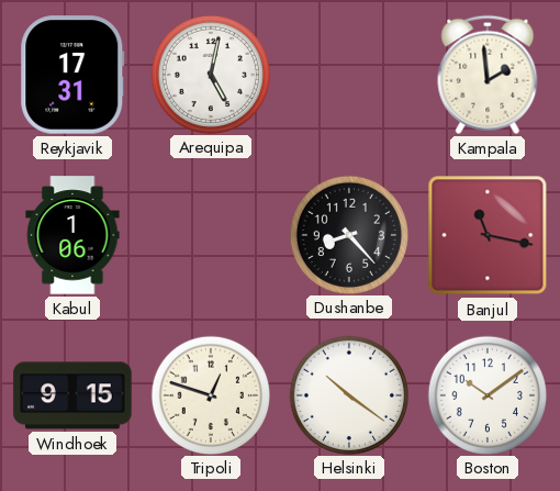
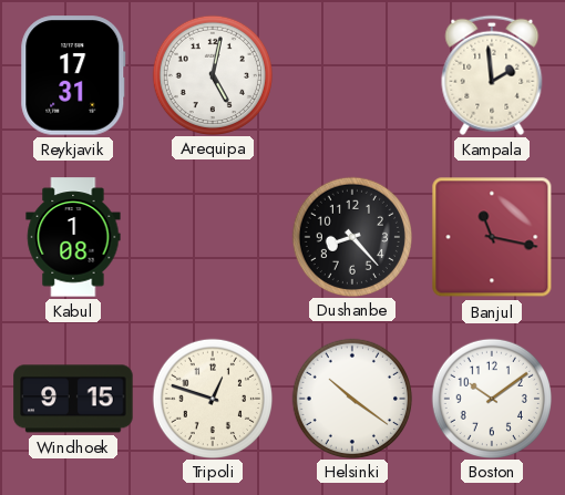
Kabul: 1:06 -> 1:08
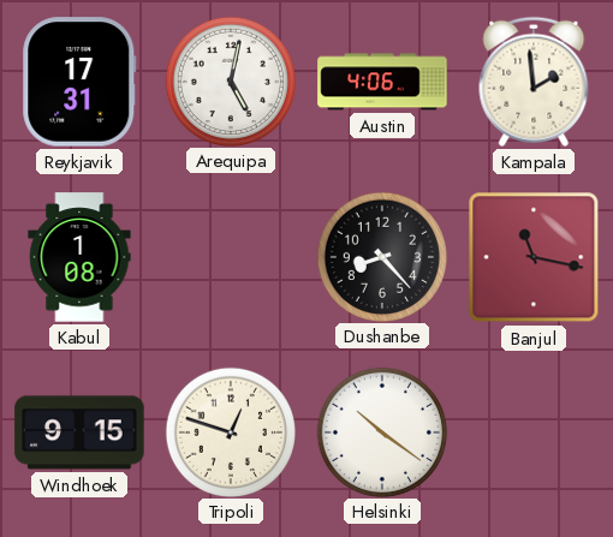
Austin: none -> 4:06
Boston: 10:09 -> none
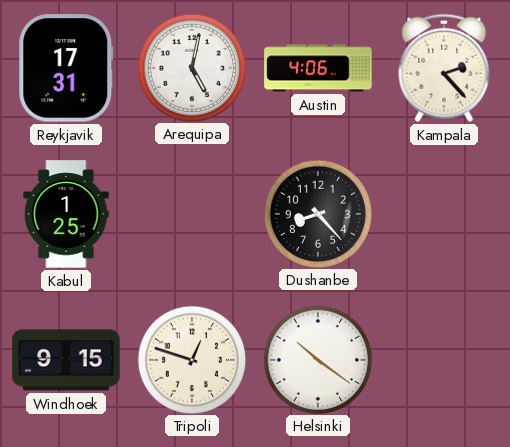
Kampala: 1:59 -> 2:23
Kabul: 1:08 -> 1:25
Banjul: 11:17 -> none
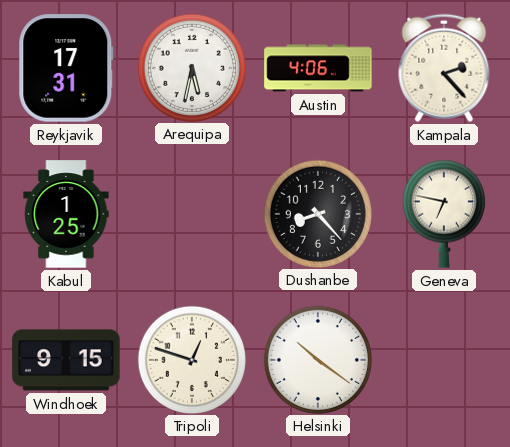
Arequipa: 5:02 -> 5:32
Geneva: none -> 6:47
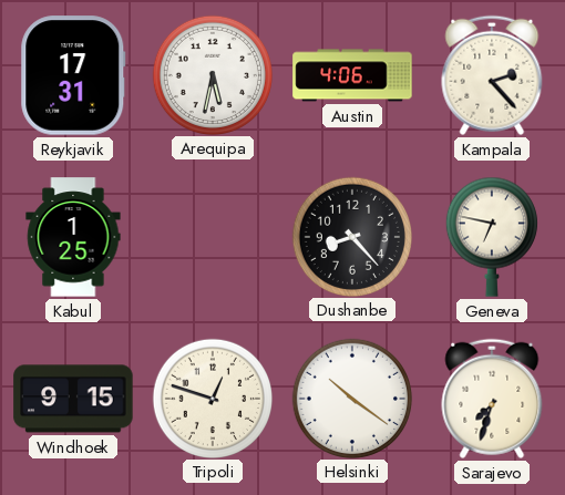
Sarajevo: none -> 7:33
